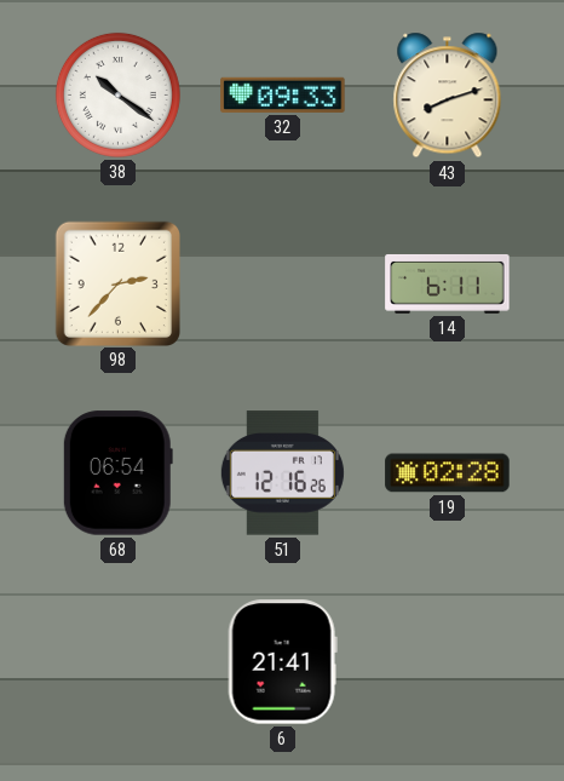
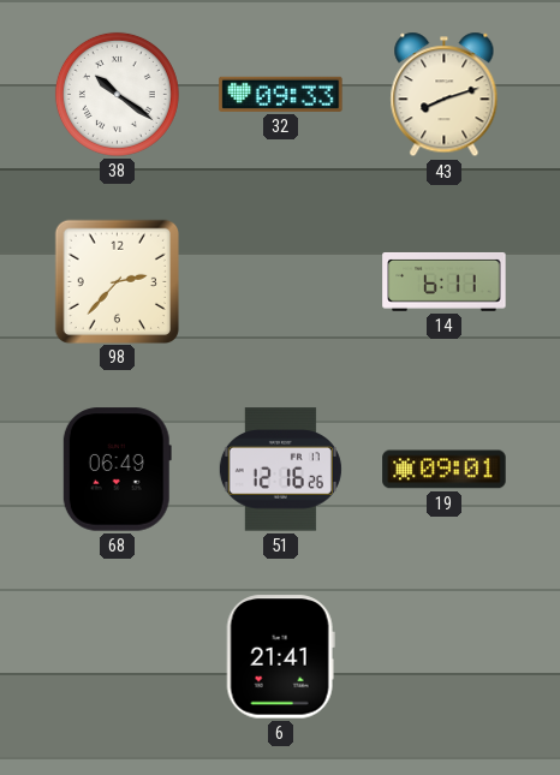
68: 06:54 -> 06:49
19: 02:28 -> 09:01
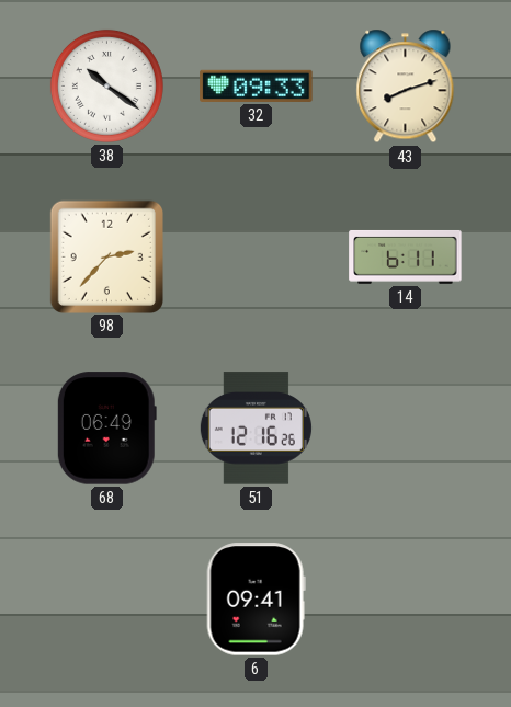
19: 09:01 -> none
6: 21:41 -> 09:41
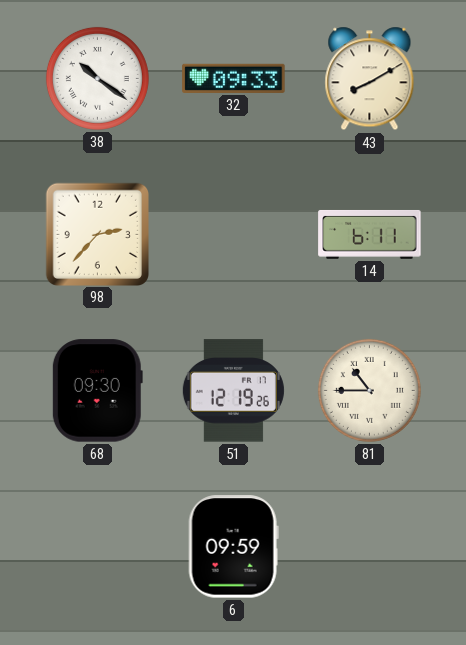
43: 8:12 -> 8:10
68: 06:49 -> 09:30
51: 12:16 -> 12:19
81: none -> 10:45
6: 09:41 -> 09:59
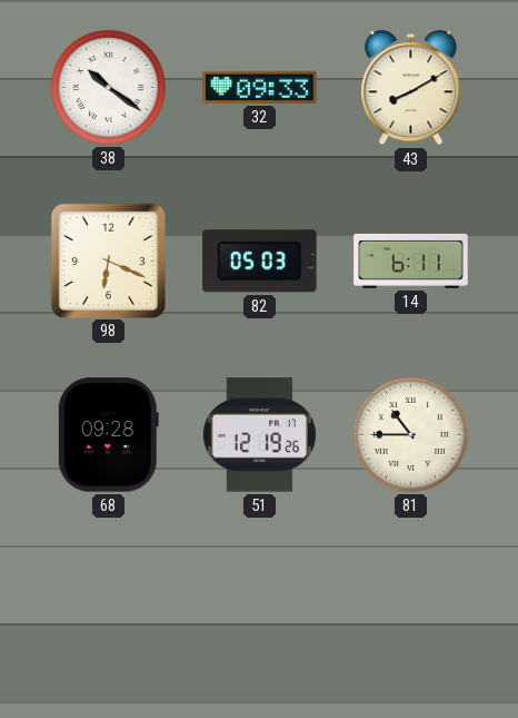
98: 2:37 -> 6:19
82: none -> 05:03
68: 09:30 -> 09:28
6: 09:59 -> none
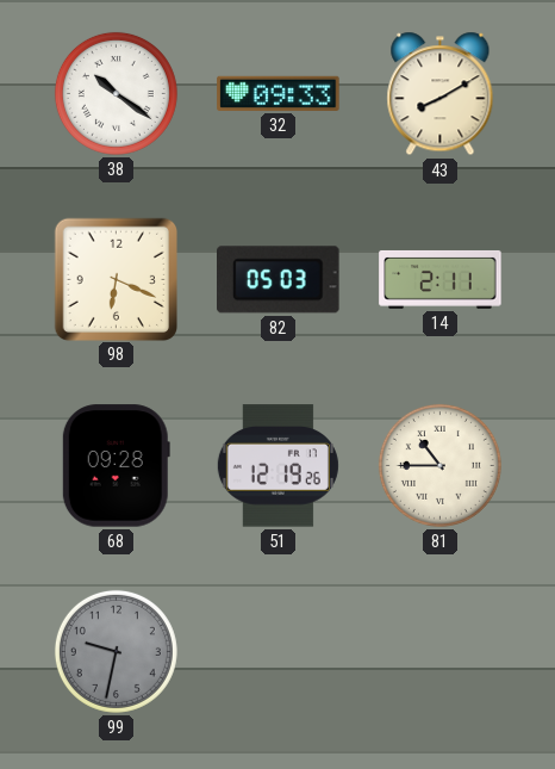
14: 6:11 -> 2:11
99: none -> 9:32
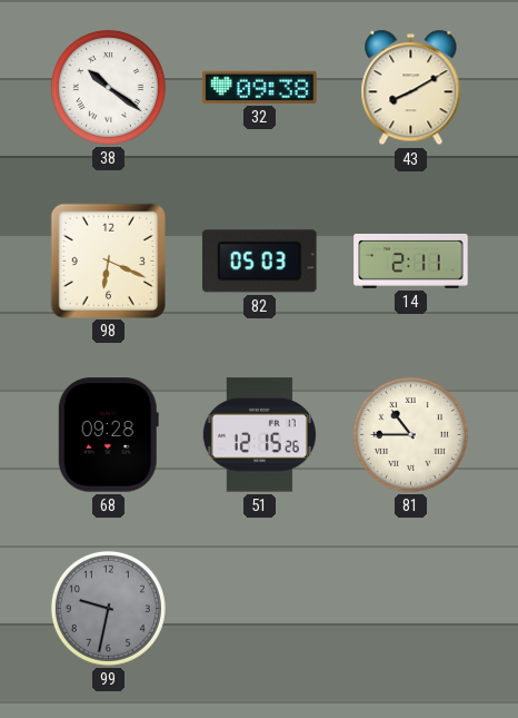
32: 09:33 -> 09:38
51: 12:19 -> 12:15
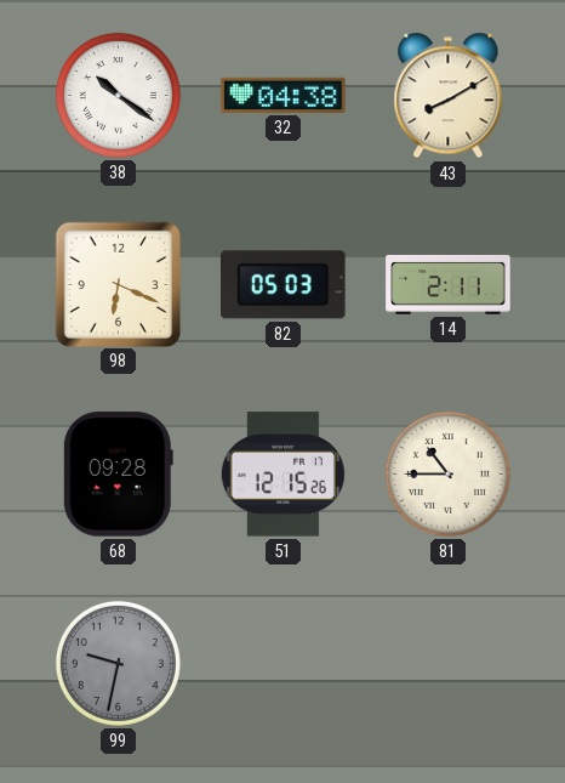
32: 09:38 -> 04:38
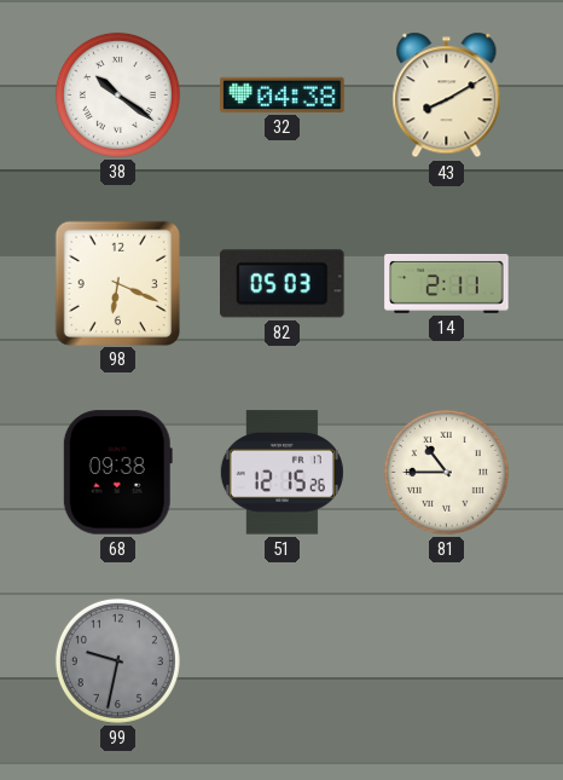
68: 09:28 -> 09:38
